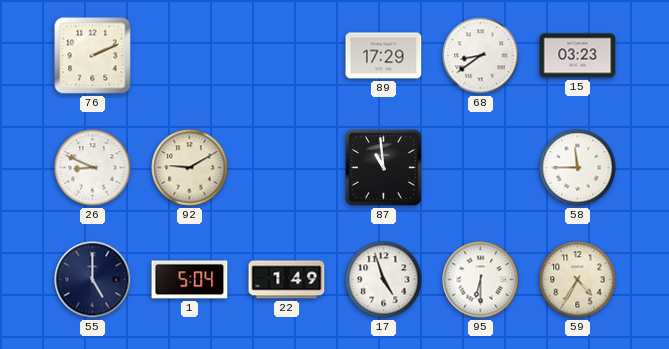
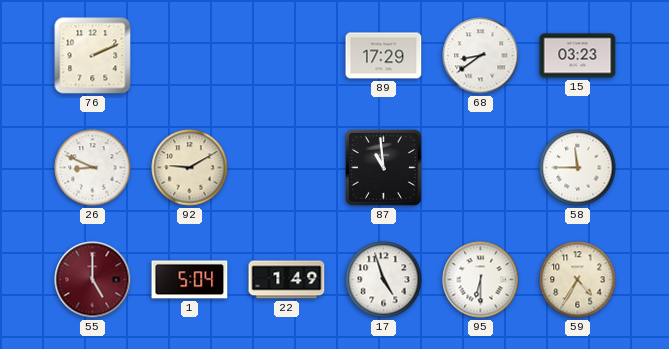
55 dial: navy -> burgundy
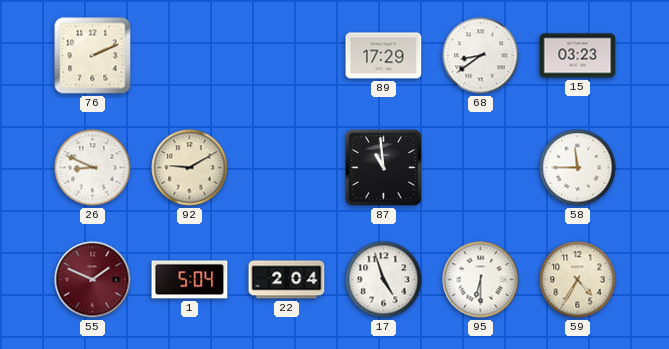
55: 5:00 -> 1:49
22: 1:49 -> 2:04
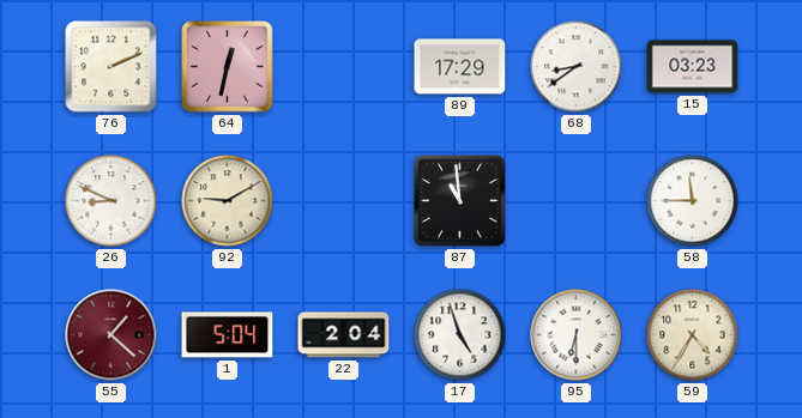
64: none -> 12:32
55: 1:49 -> 1:22
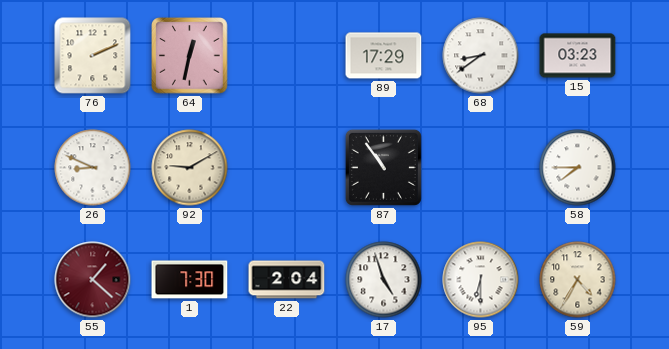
87: 10:59 -> 10:54
58: 11:45 -> 7:45
1: 5:04 -> 7:30
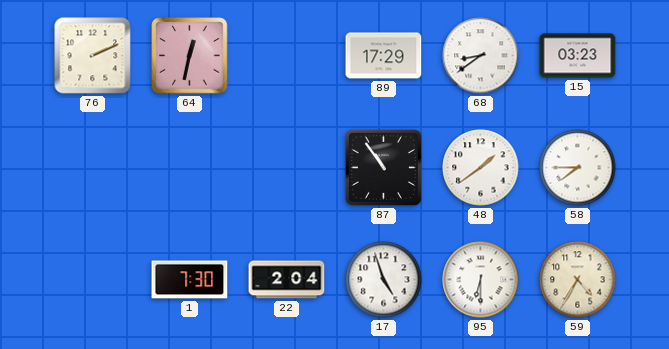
26: 8:49 -> none
92: 9:10 -> none
48: none -> 1:39
55: 1:22 -> none
